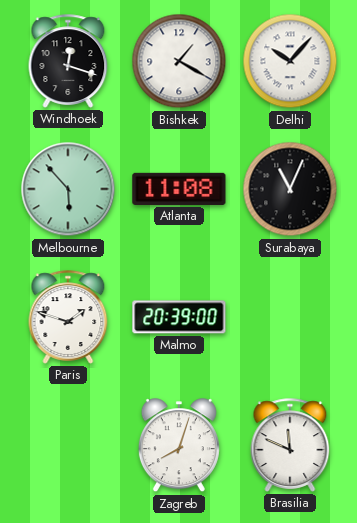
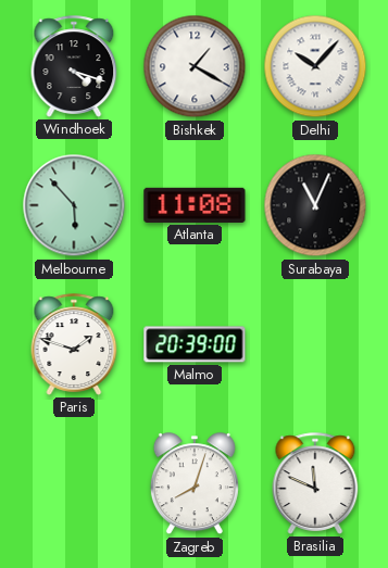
Windhoek: 12:18 -> 4:18
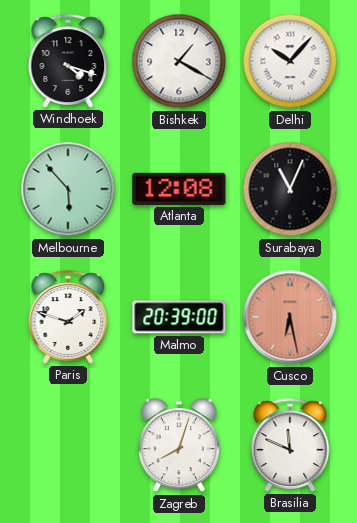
Atlanta: 11:08 -> 12:08
Cusco: none -> 6:28
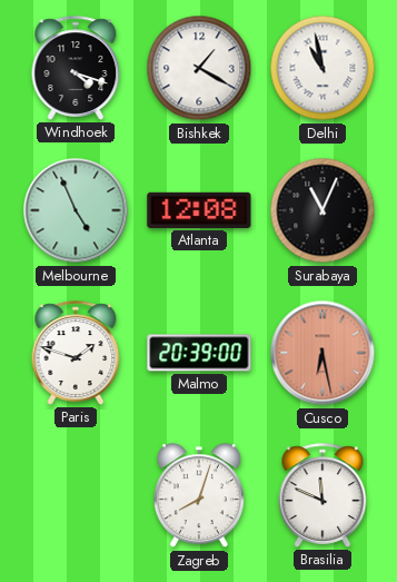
Delhi: 10:07 -> 10:58
Melbourne: 5:53 -> 4:56
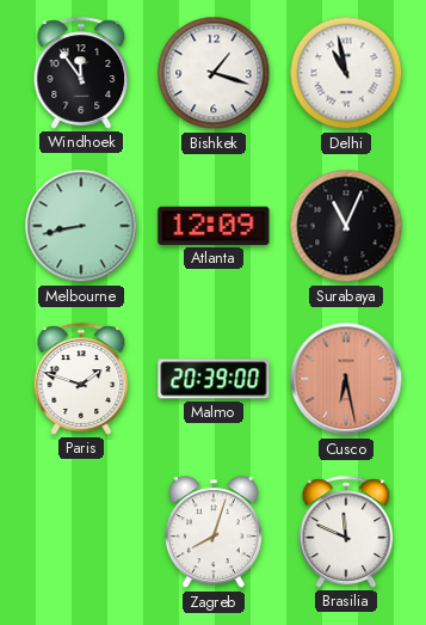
Windhoek: 4:18 -> 11:54
Bishkek: 1:20 -> 1:18
Melbourne: 4:56 -> 8:43
Atlanta: 12:08 -> 12:09
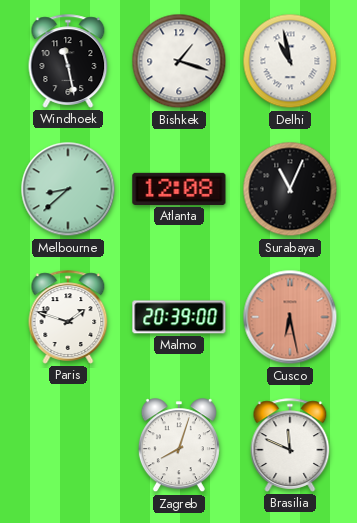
Windhoek: 11:54 -> 11:28
Melbourne: 8:43 -> 8:38
Atlanta: 12:09 -> 12:08
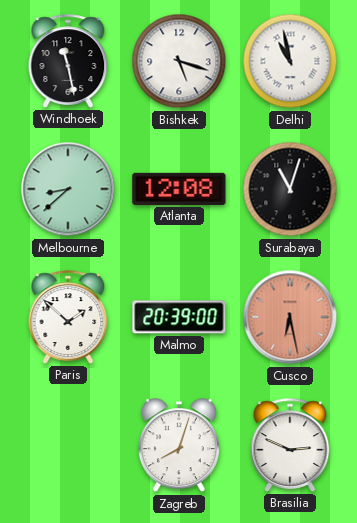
Bishkek: 1:18 -> 5:18
Surabaya: 11:04 -> 11:03
Paris: 1:48 -> 1:52
Brasilia: 11:49 -> 2:49
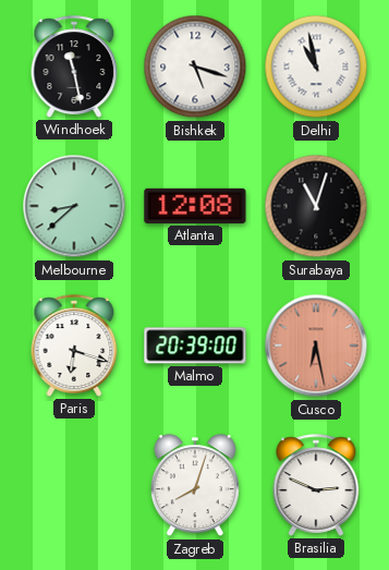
Paris: 1:52 -> 6:18
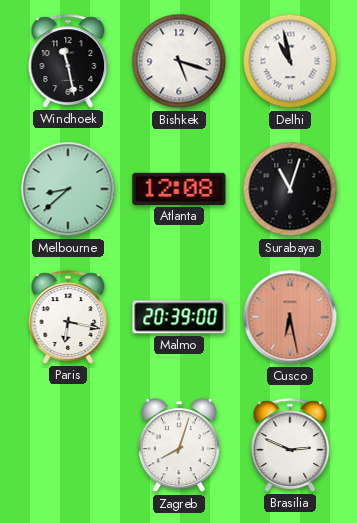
Paris: 6:18 -> 6:17
